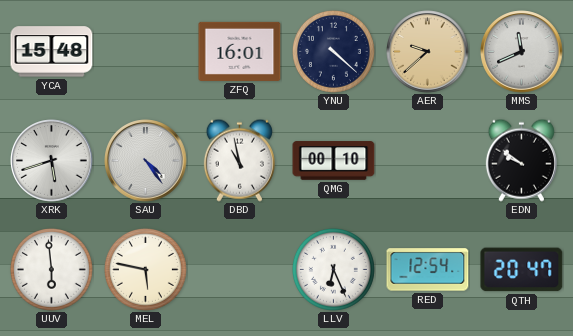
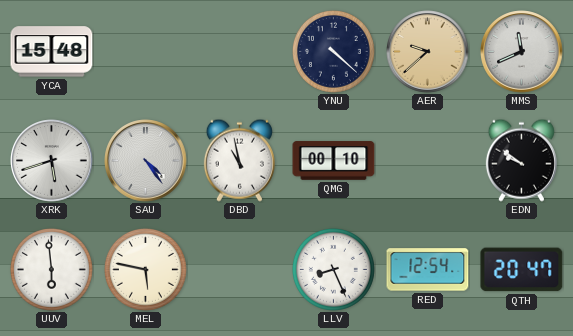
ZFQ: 16:01 -> none
LLV: 6:26 -> 8:26
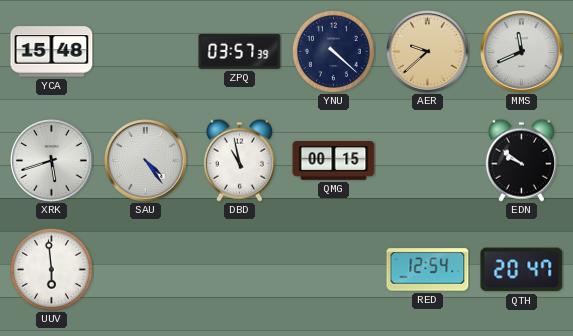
ZPQ: none -> 03:57
QMG: 00:10 -> 00:15
MEL: 5:47 -> none
LLV: 8:26 -> none
